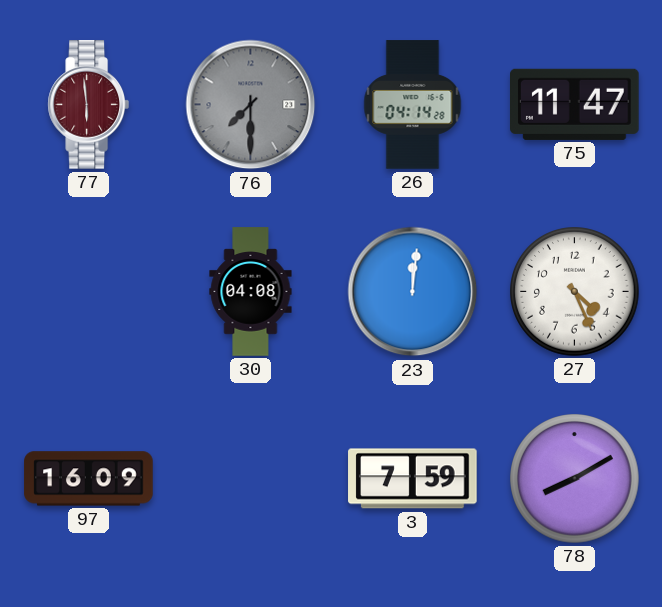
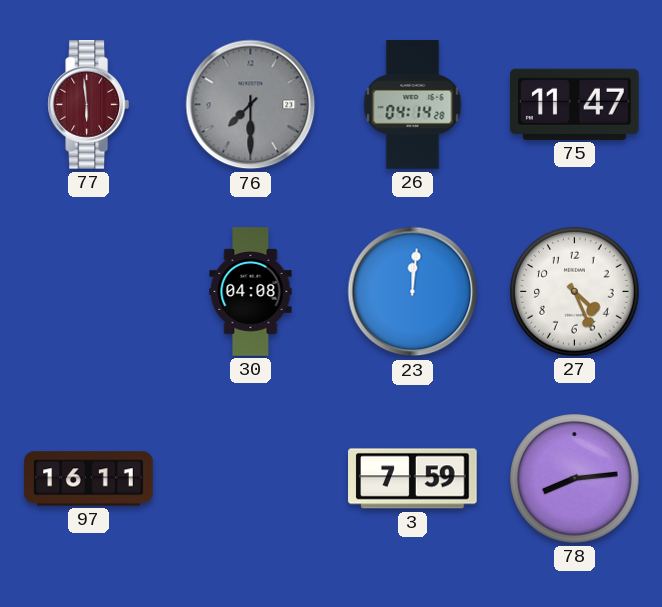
97: 16:09 -> 16:11
78: 8:10 -> 8:14
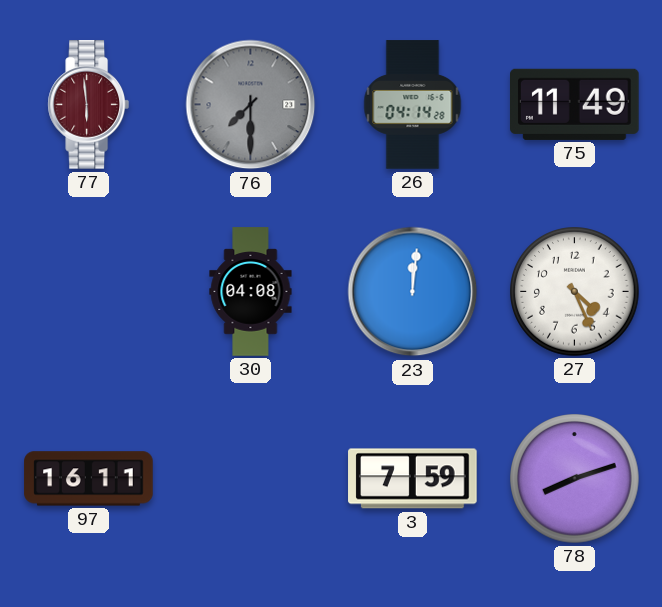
75: 11:47 -> 11:49
78: 8:14 -> 8:12
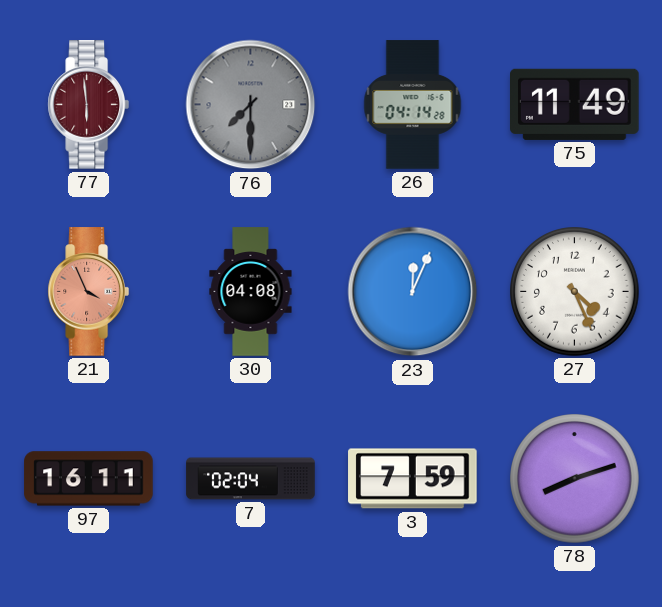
21: none -> 3:56
23: 12:01 -> 12:04
7: none -> 02:04
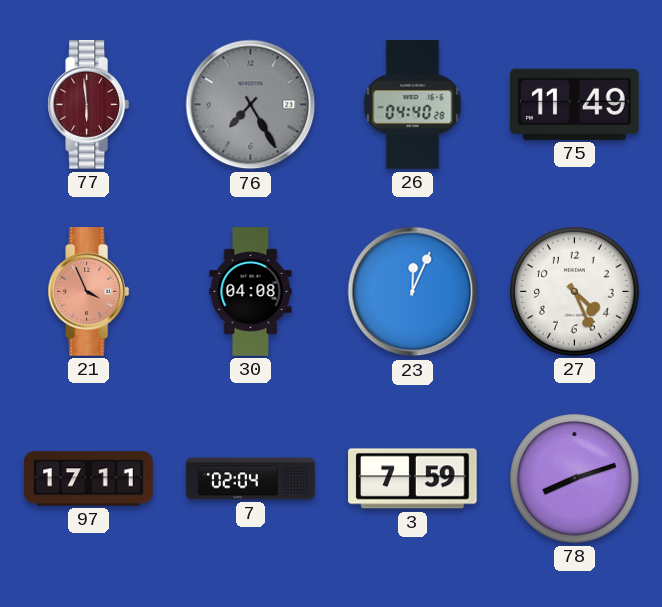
76: 7:30 -> 7:25
26: 04:14 -> 04:40
97: 16:11 -> 17:11
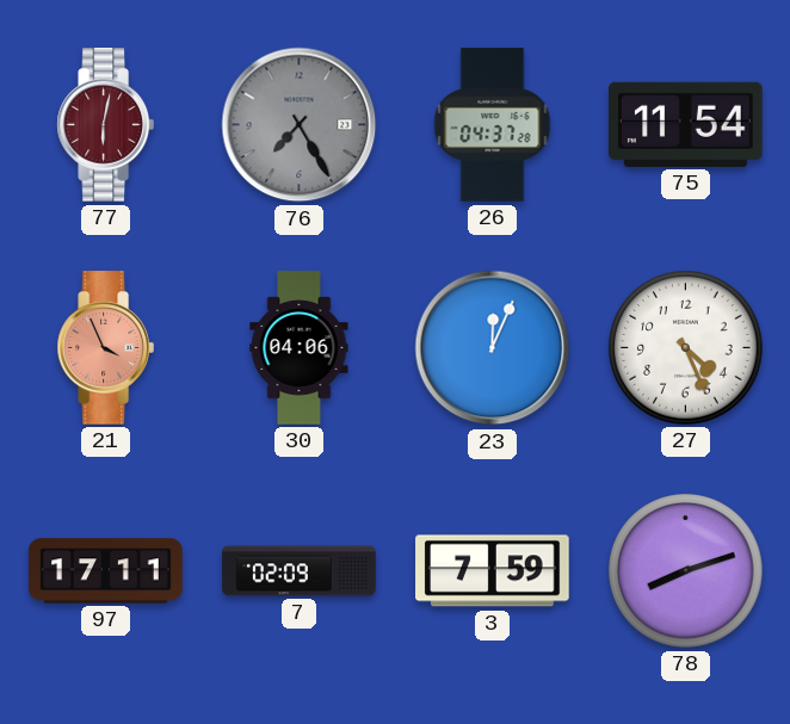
77: 5:59 -> 6:02
26: 04:40 -> 04:37
75: 11:49 -> 11:54
30: 04:08 -> 04:06
7: 02:04 -> 02:09
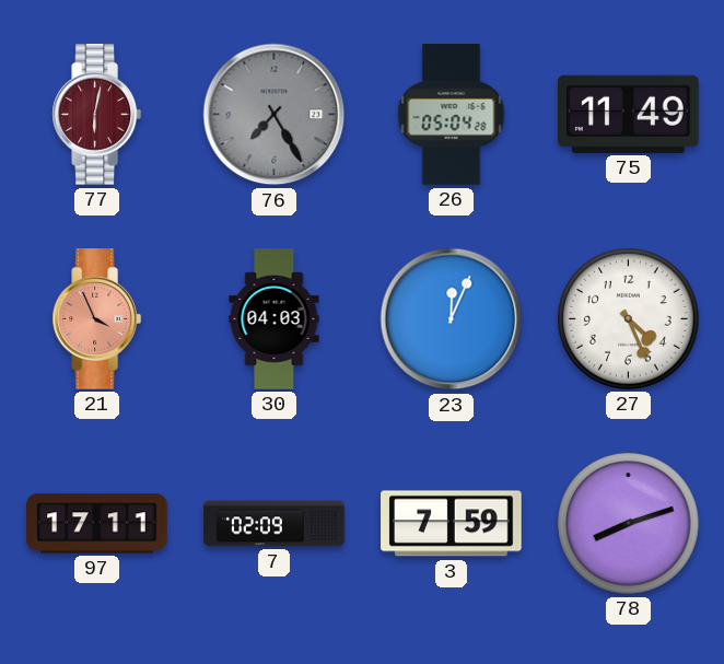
26: 04:37 -> 05:04
75: 11:54 -> 11:49
30: 04:06 -> 04:03
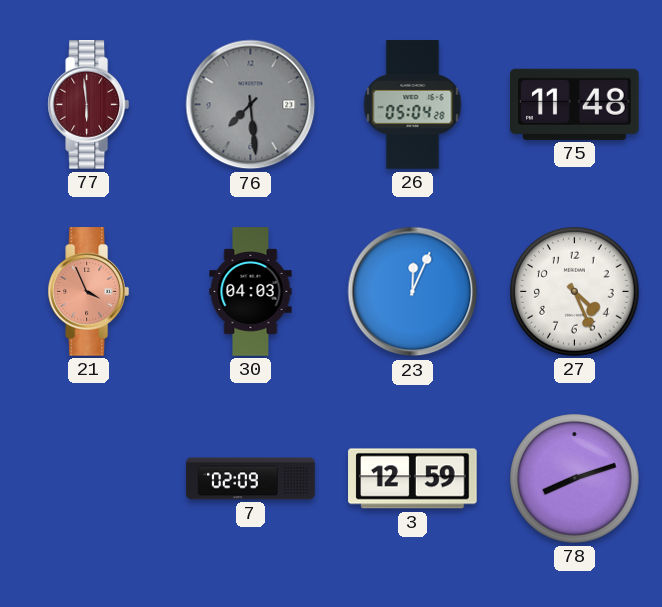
77: 6:02 -> 5:59
76: 7:25 -> 7:29
75: 11:49 -> 11:48
97: 17:11 -> none
3: 7:59 -> 12:59
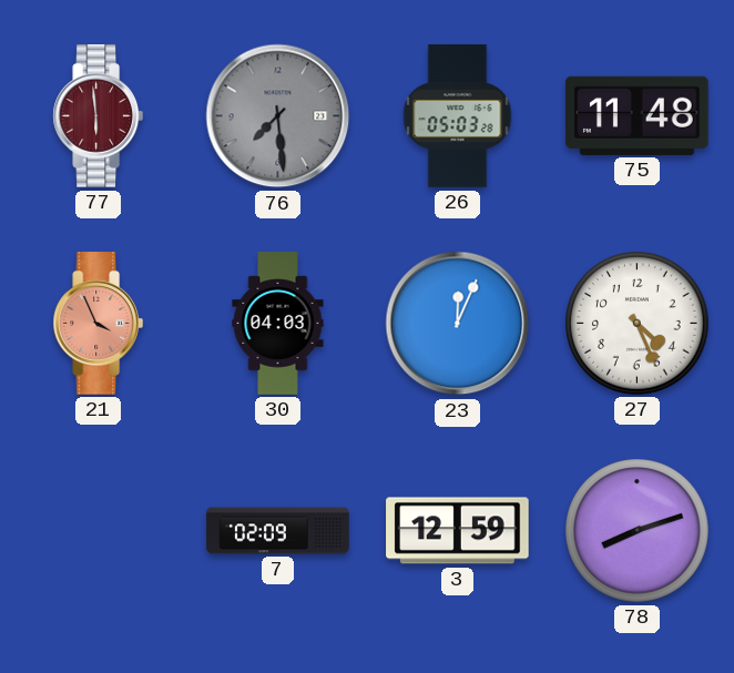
26: 05:04 -> 05:03
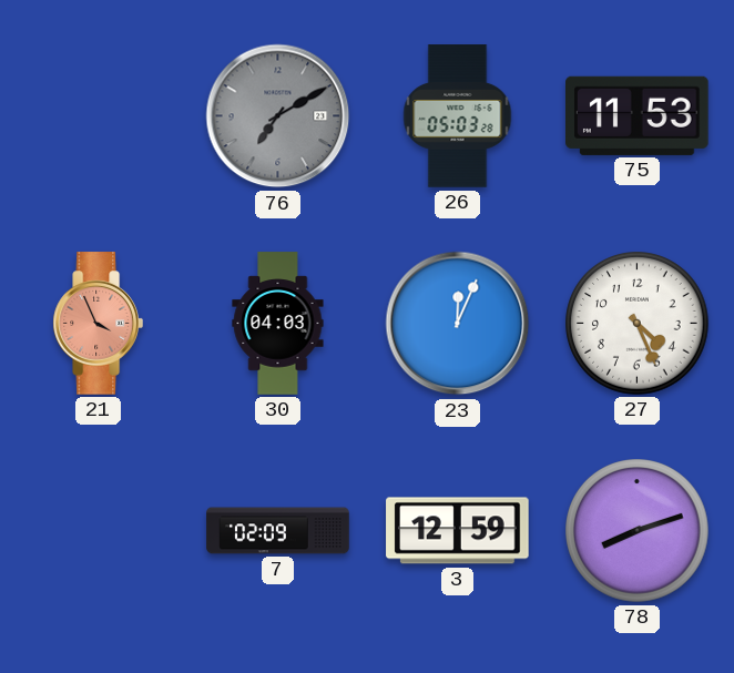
77: 5:59 -> none
76: 7:29 -> 7:10
75: 11:48 -> 11:53
